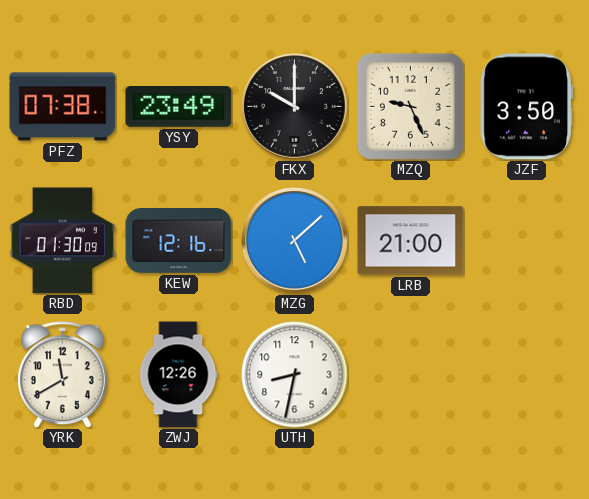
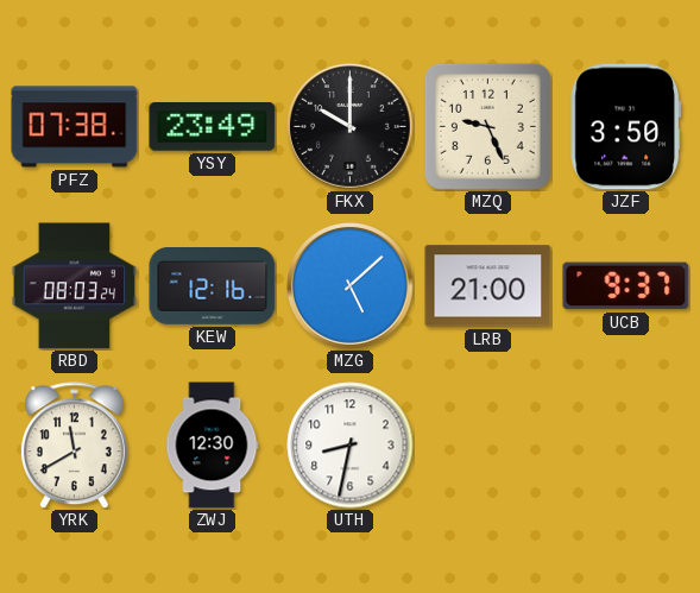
RBD: 01:30 -> 08:03
UCB: none -> 9:37
ZWJ: 12:26 -> 12:30
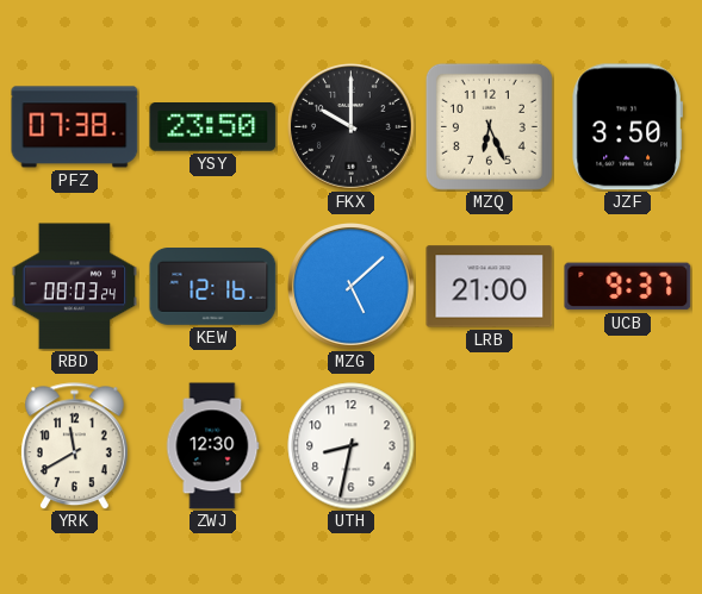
YSY: 23:49 -> 23:50
MZQ: 9:26 -> 6:26
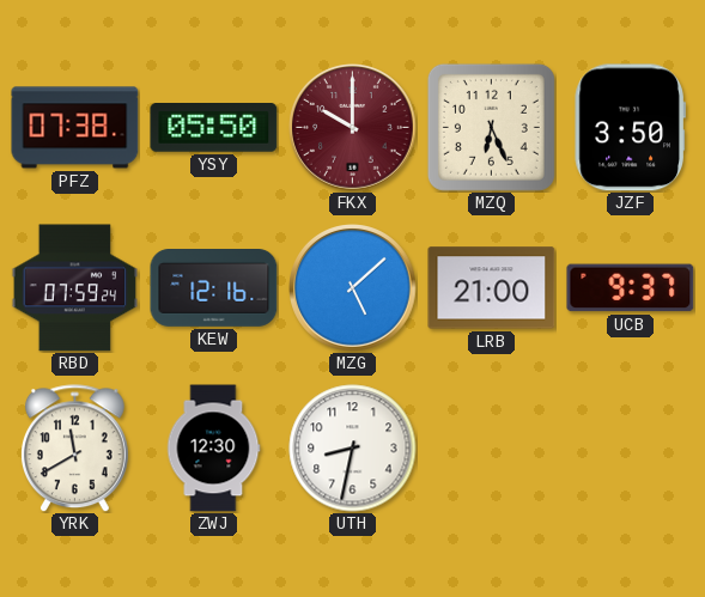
YSY: 23:50 -> 05:50
FKX dial: black -> burgundy
RBD: 08:03 -> 07:59
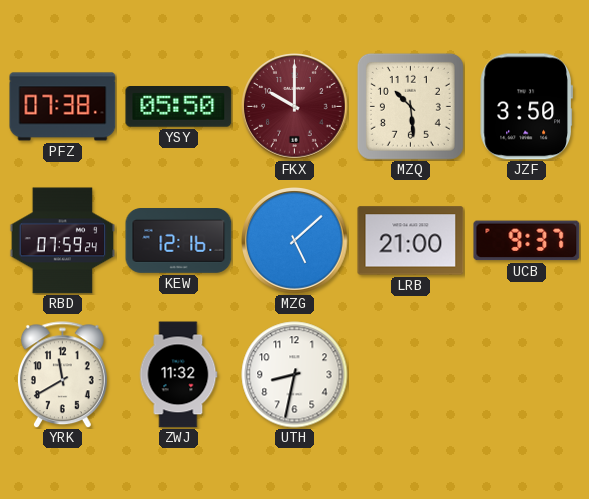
MZQ: 6:26 -> 10:29
ZWJ: 12:30 -> 11:32
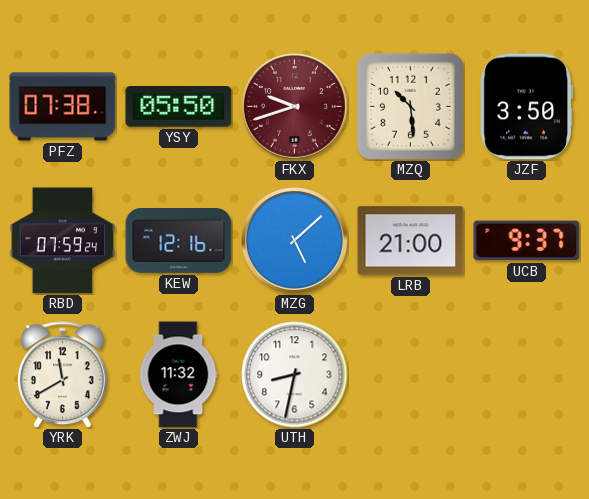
FKX: 10:00 -> 9:42
